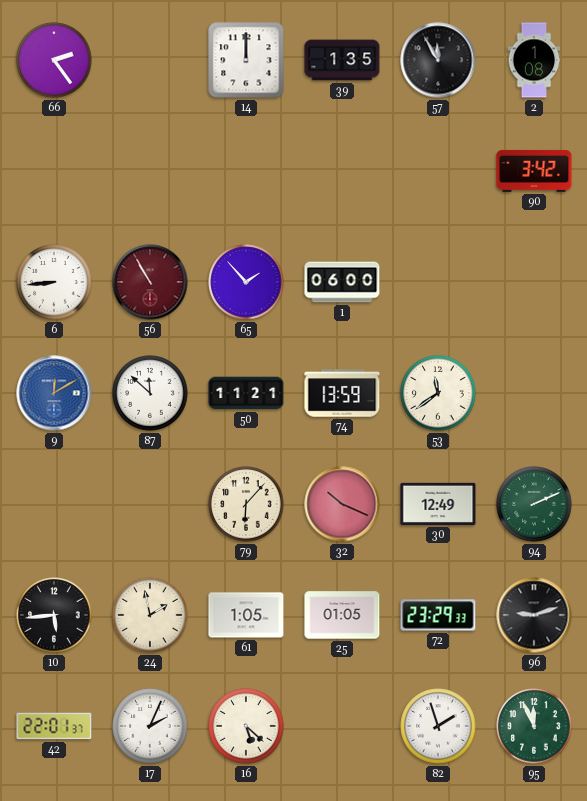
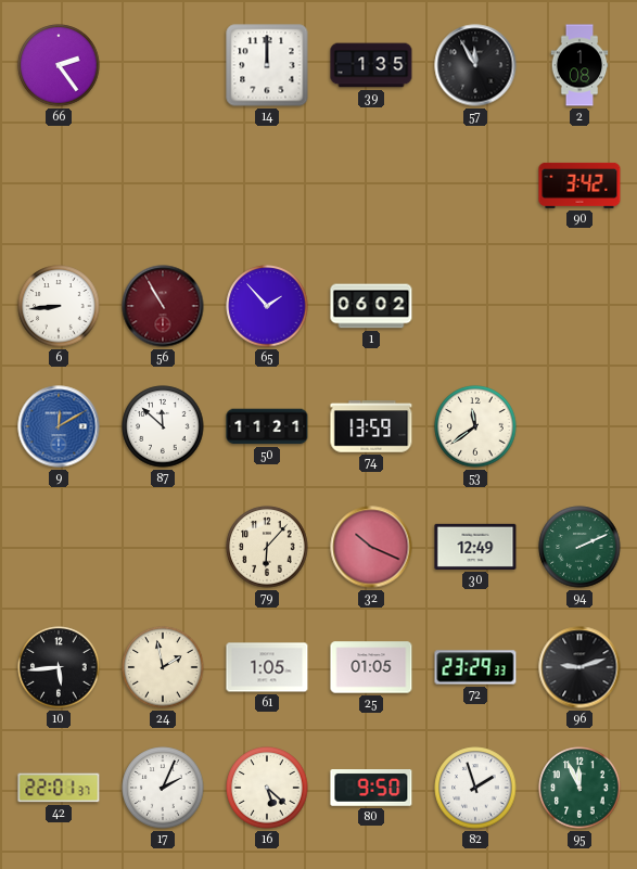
1: 06:00 -> 06:02
80: none -> 9:50
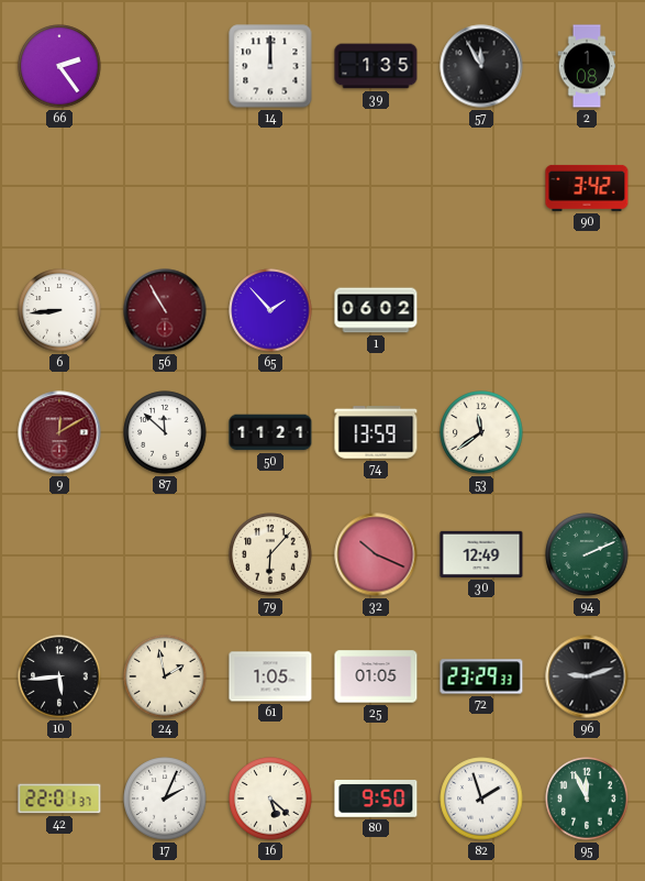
9 dial: blue -> burgundy
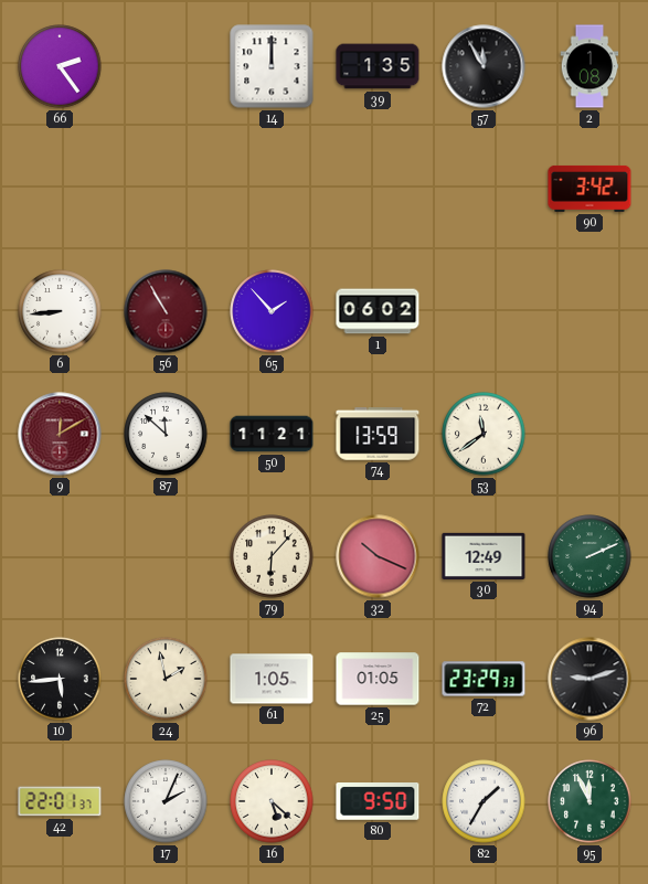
82: 1:57 -> 1:35
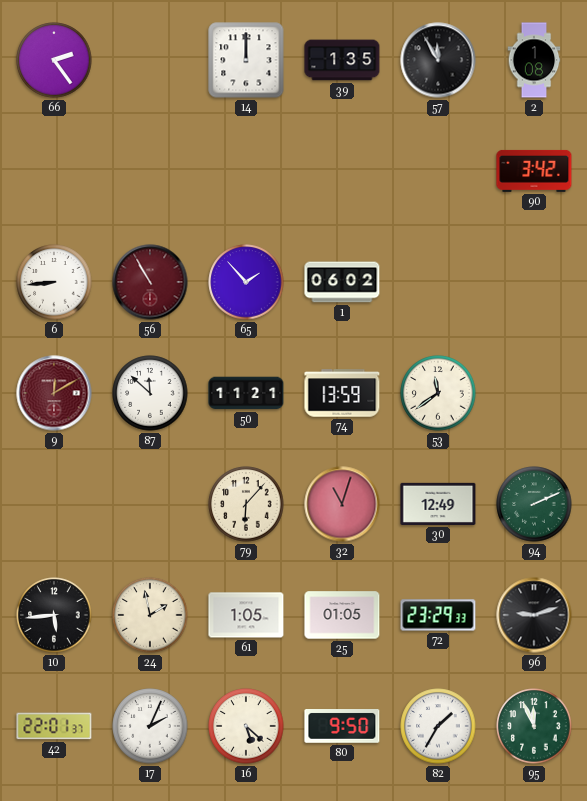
32: 10:19 -> 11:03
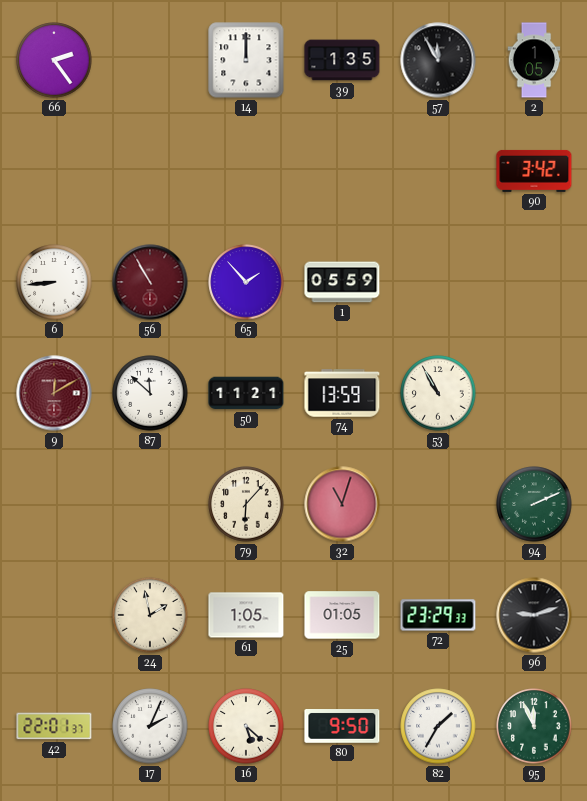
2: 1:08 -> 1:05
1: 06:02 -> 05:59
53: 11:39 -> 10:55
30: 12:49 -> none
10: 5:44 -> none
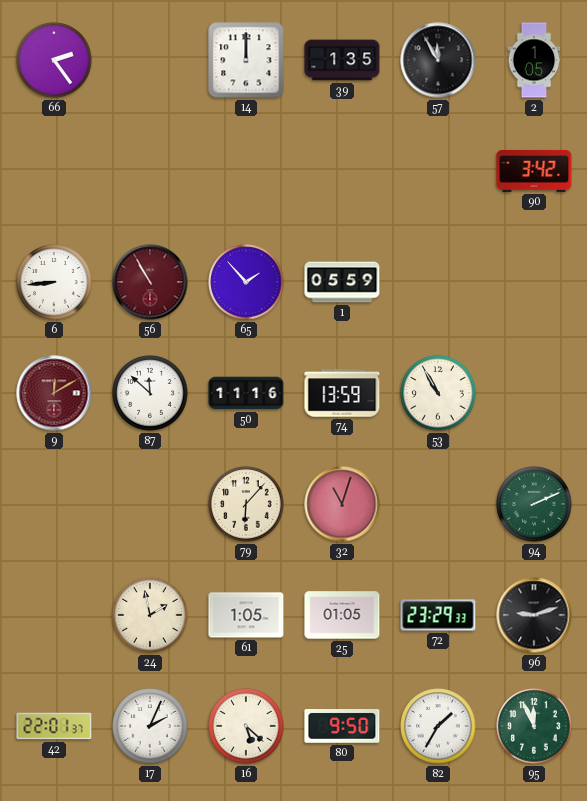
50: 11:21 -> 11:16
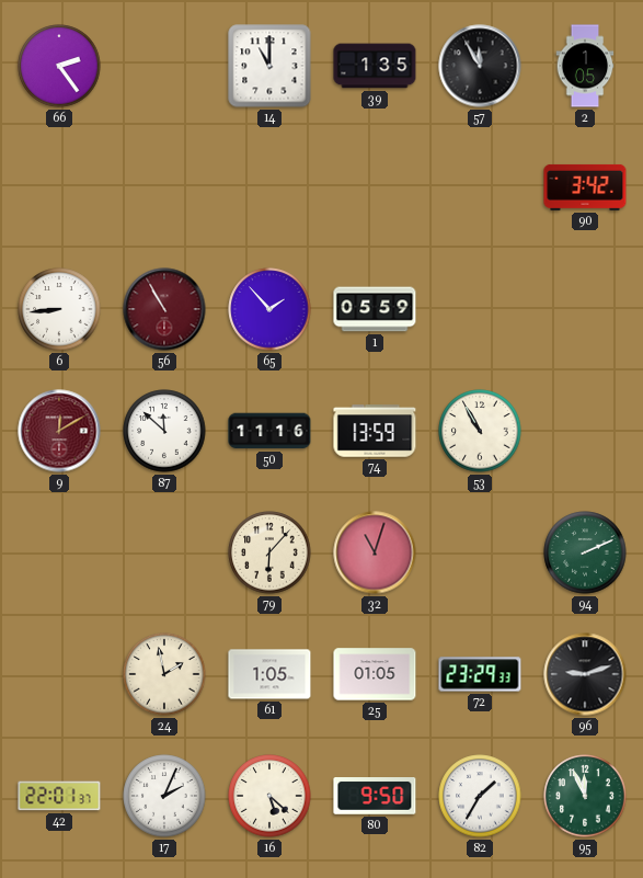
14: 12:00 -> 11:00
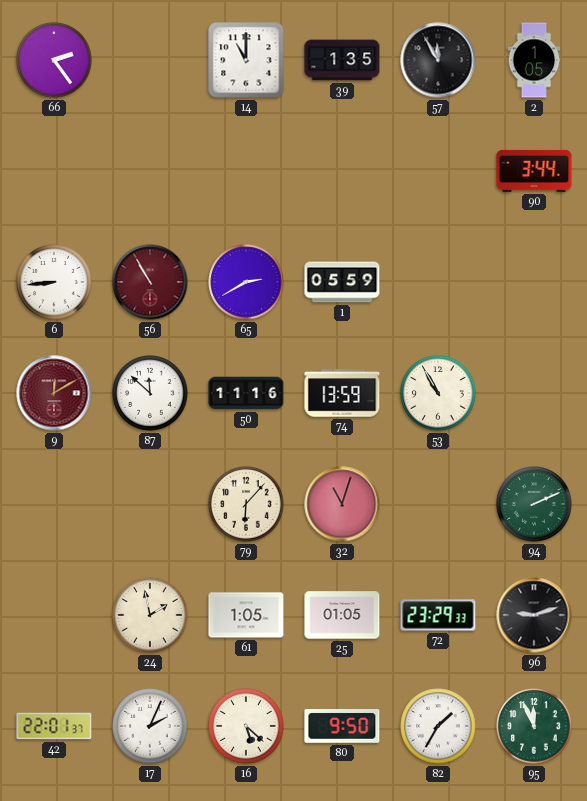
90: 3:42 -> 3:44
65: 1:53 -> 2:40
